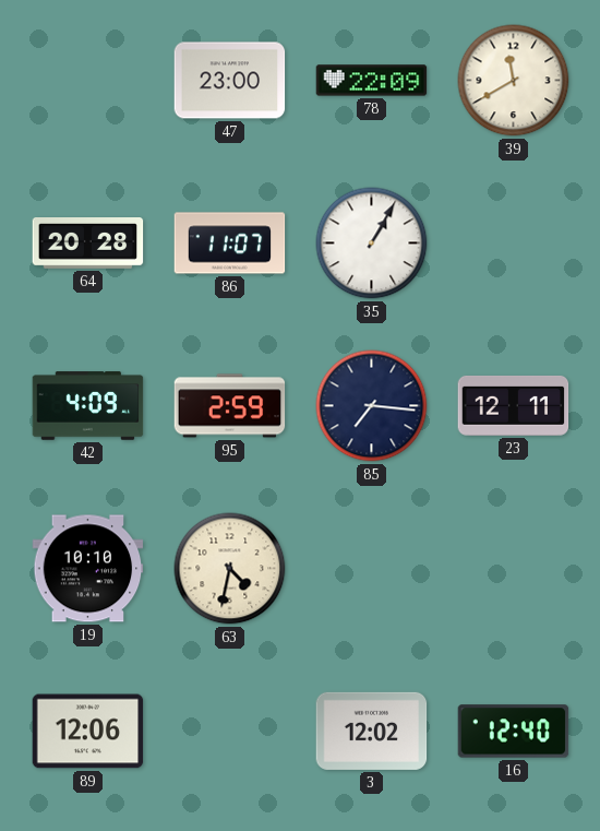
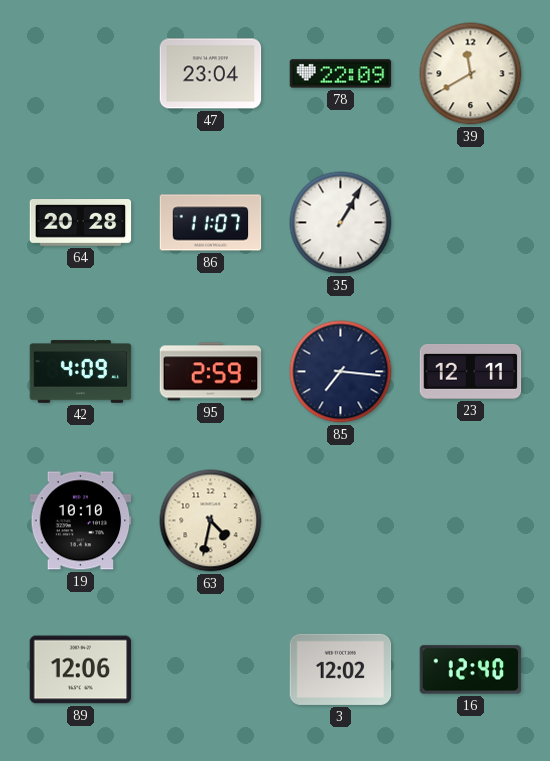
47: 23:00 -> 23:04
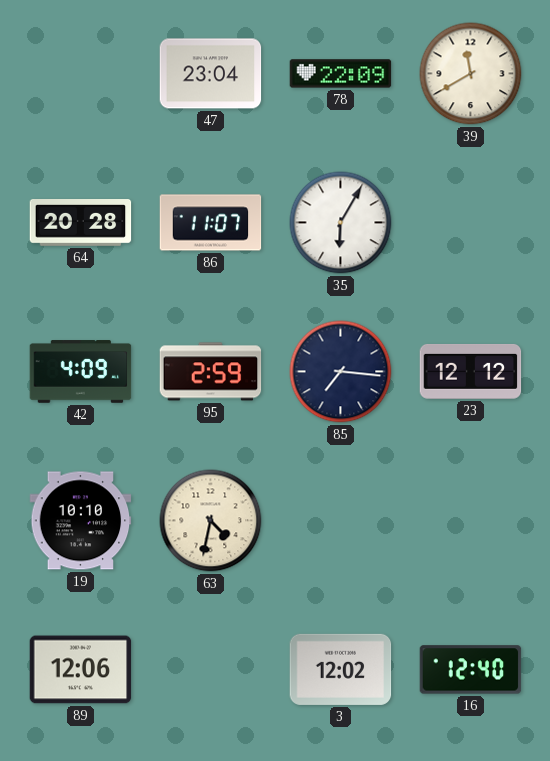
35: 1:05 -> 6:05
23: 12:11 -> 12:12
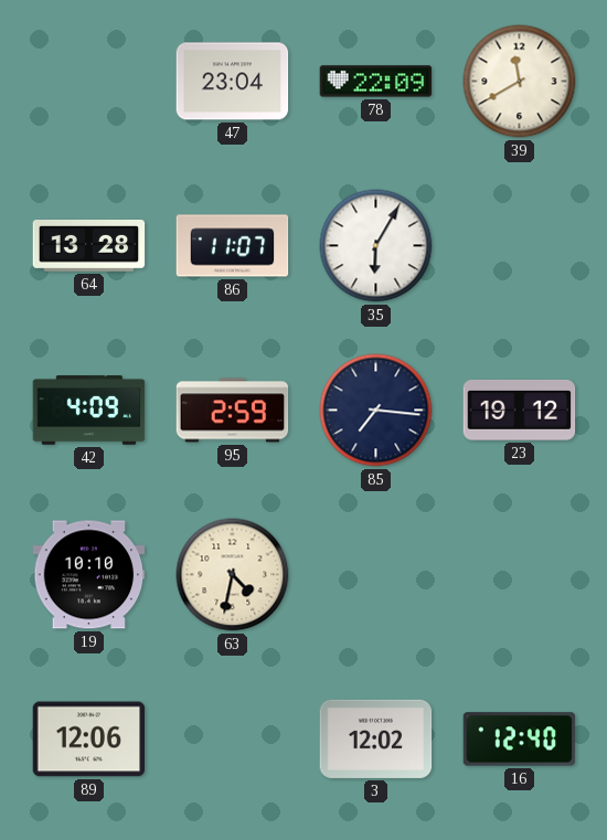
64: 20:28 -> 13:28
23: 12:12 -> 19:12
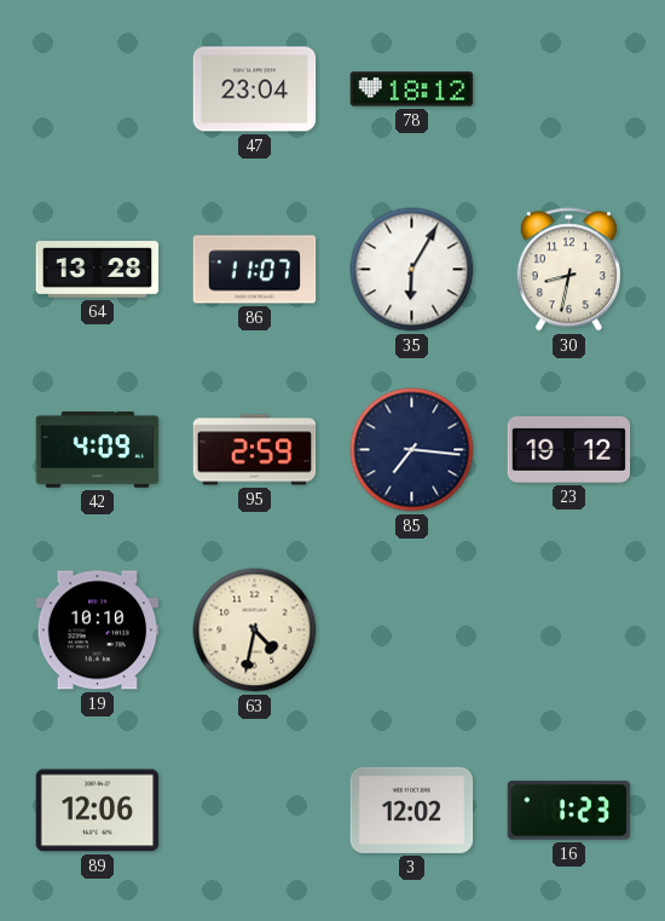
78: 22:09 -> 18:12
39: 11:40 -> none
30: none -> 8:32
16: 12:40 -> 1:23
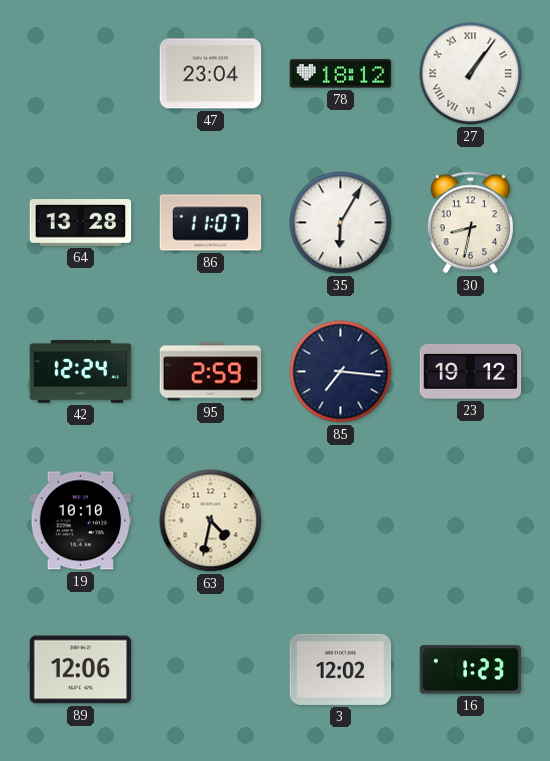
27: none -> 1:06
42: 4:09 -> 12:24
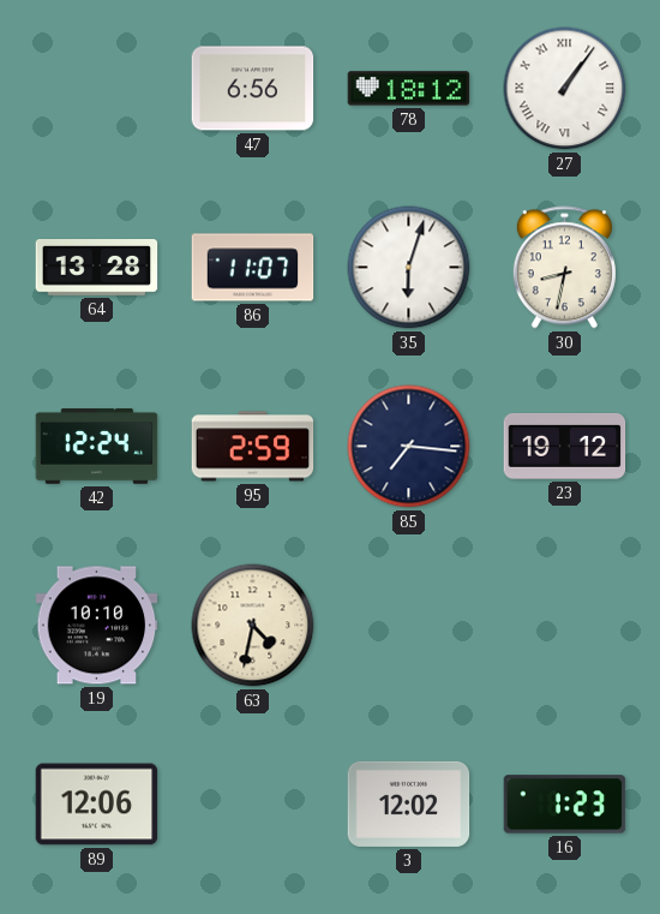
47: 23:04 -> 6:56
35: 6:05 -> 6:03
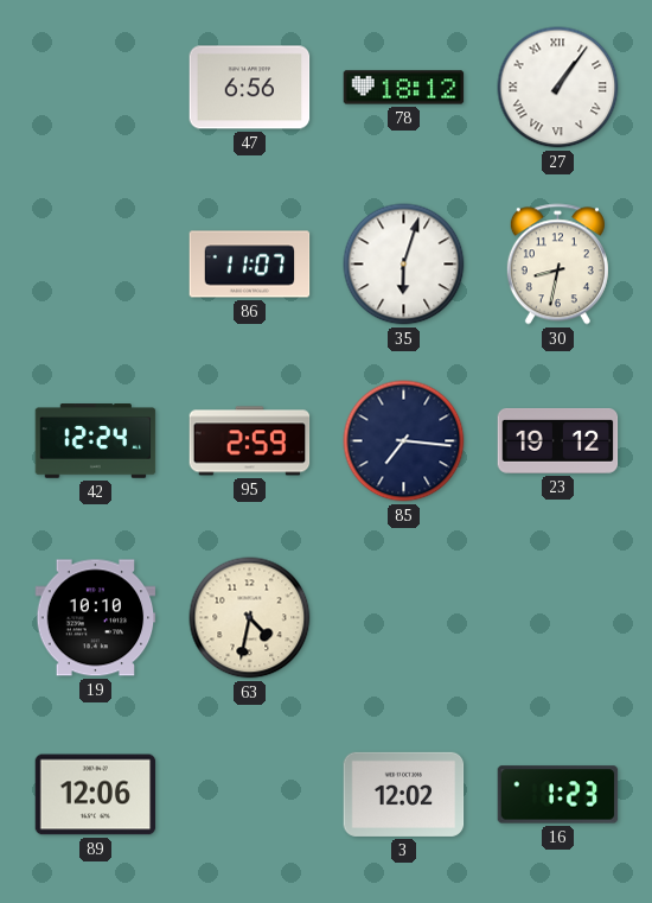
64: 13:28 -> none
